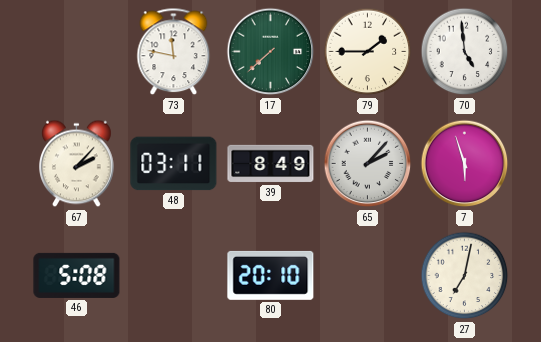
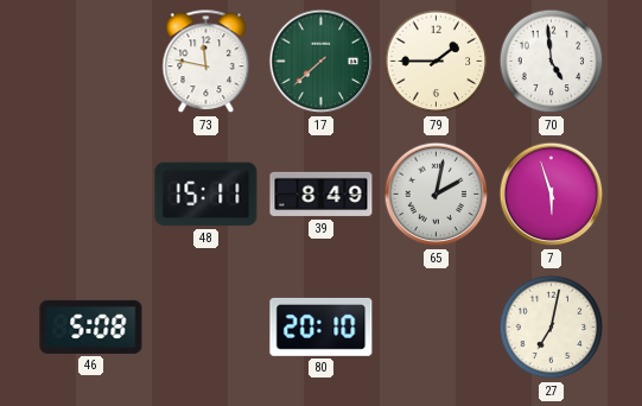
67: 2:07 -> none
48: 03:11 -> 15:11
65: 2:07 -> 2:02
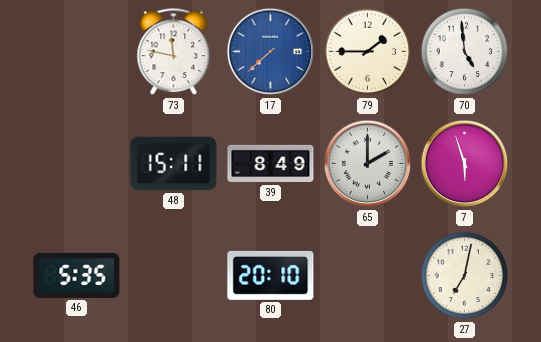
17 dial: green -> blue
65: 2:02 -> 2:00
46: 5:08 -> 5:35
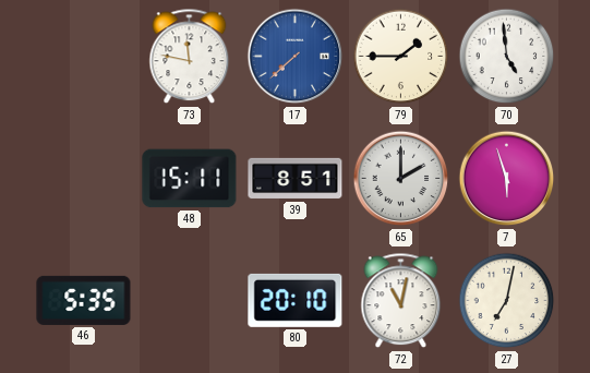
39: 8:49 -> 8:51
72: none -> 11:02
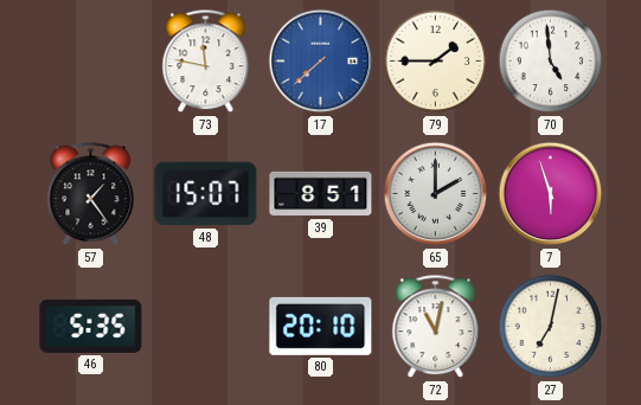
57: none -> 1:24
48: 15:11 -> 15:07
